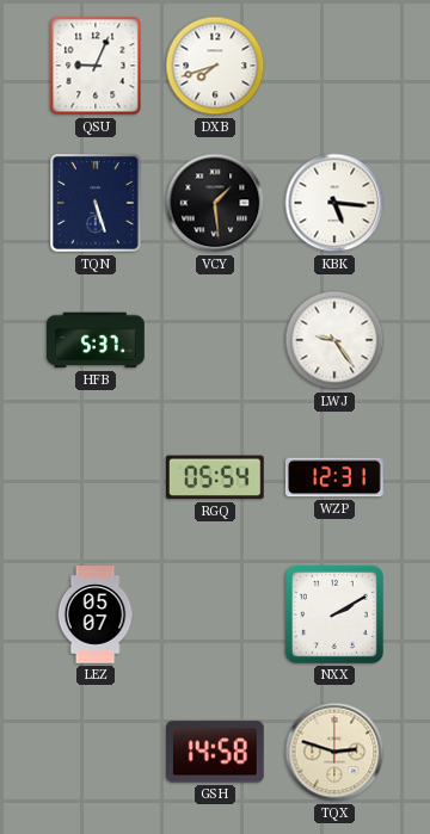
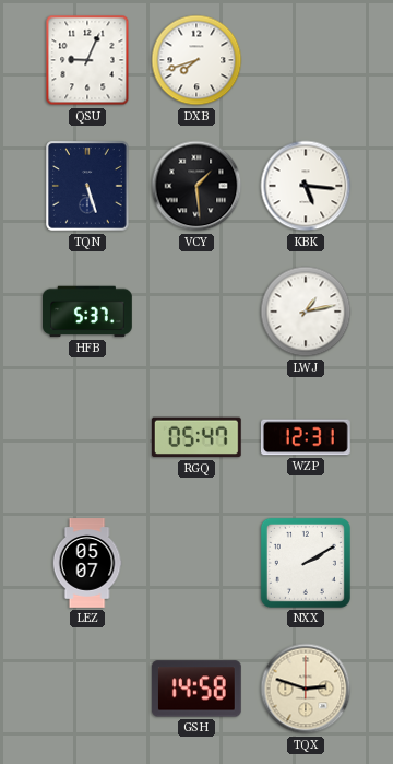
LWJ: 9:24 -> 1:13
RGQ: 05:54 -> 05:47
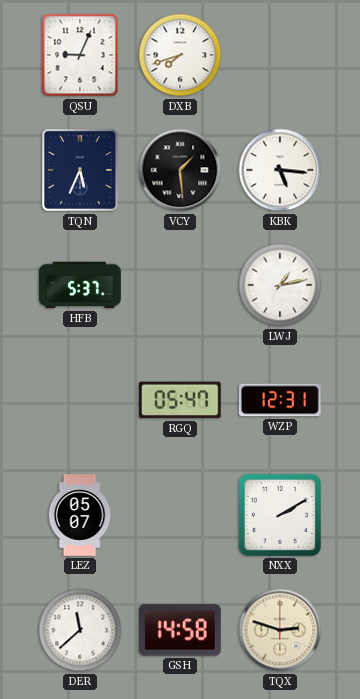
TQN: 5:27 -> 5:34
DER: none -> 11:38
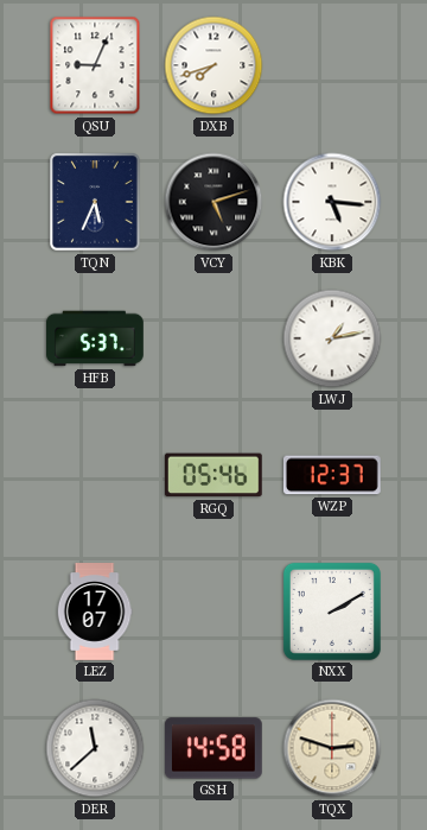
VCY: 1:29 -> 5:12
RGQ: 05:47 -> 05:46
WZP: 12:31 -> 12:37
LEZ: 05:07 -> 17:07
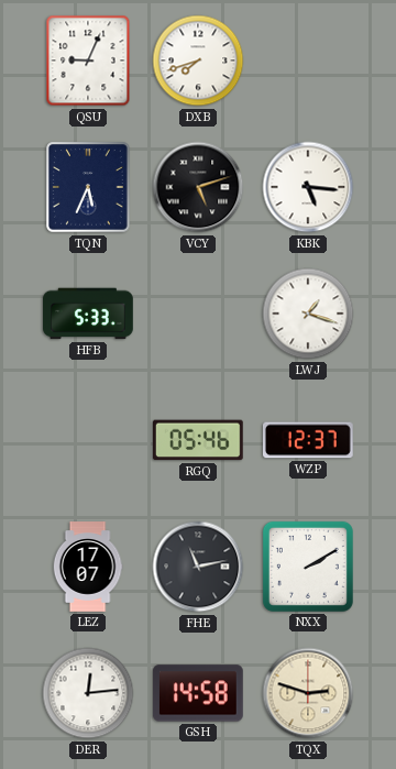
HFB: 5:37 -> 5:33
LWJ: 1:13 -> 1:18
FHE: none -> 11:13
DER: 11:38 -> 12:14
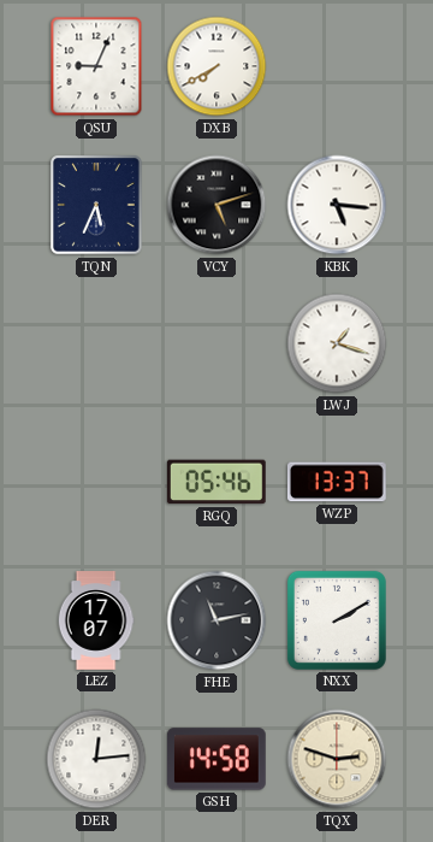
DXB: 7:42 -> 7:40
HFB: 5:33 -> none
WZP: 12:37 -> 13:37
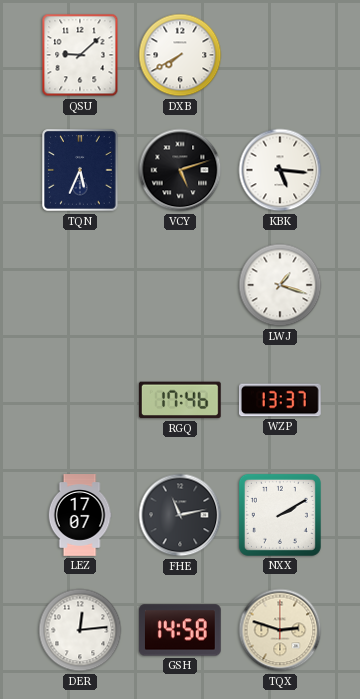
QSU: 9:04 -> 9:08
RGQ: 05:46 -> 17:46
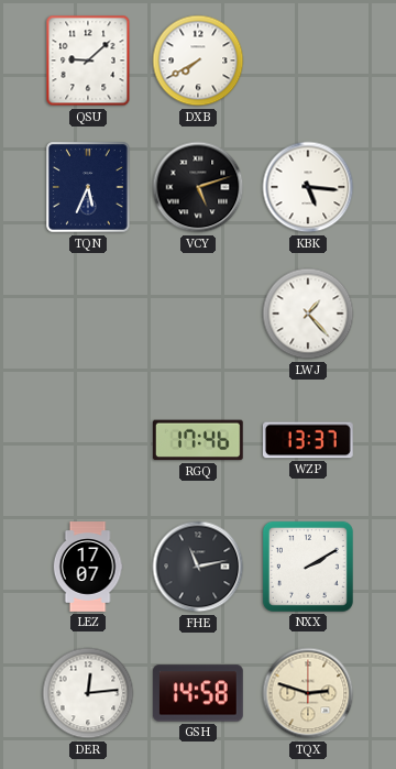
LWJ: 1:18 -> 1:23
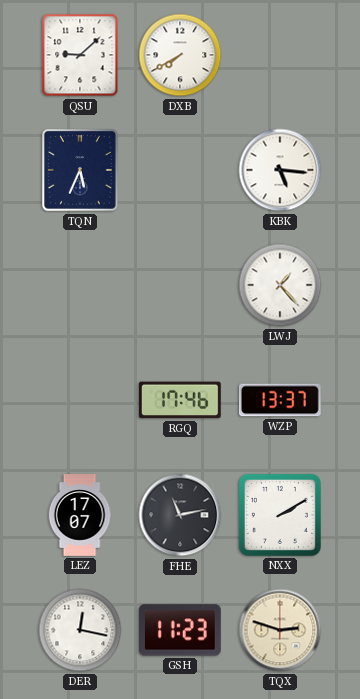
VCY: 5:12 -> none
DER: 12:14 -> 12:17
GSH: 14:58 -> 11:23
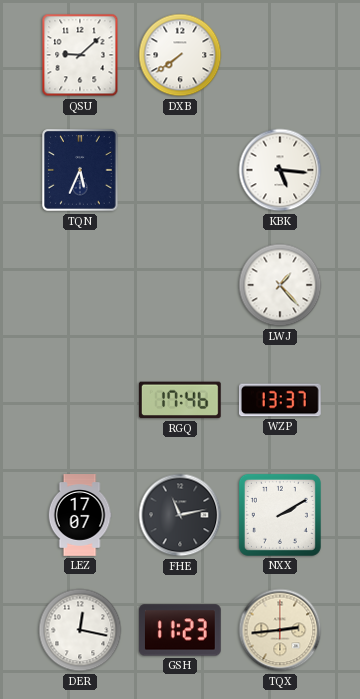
DXB: 7:40 -> 7:39
TQX: 2:48 -> 2:44
